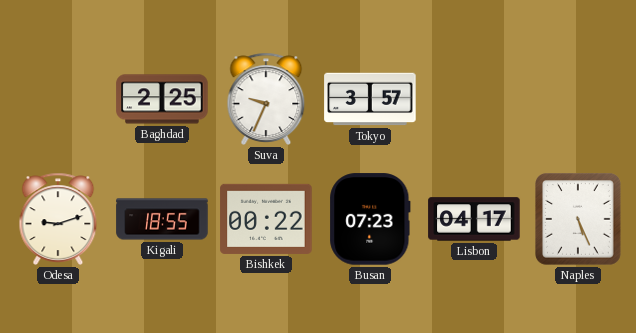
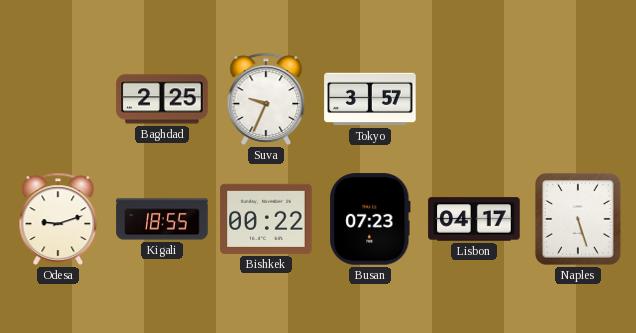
Naples: 5:26 -> 5:27
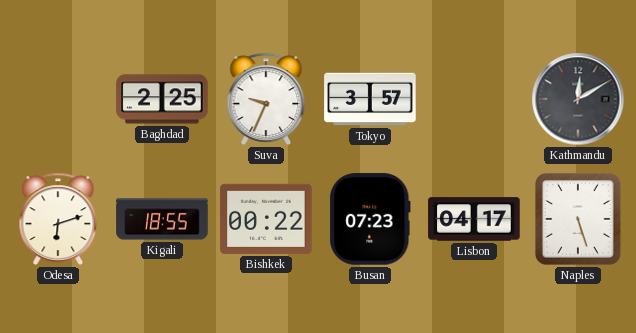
Kathmandu: none -> 12:10
Odesa: 9:12 -> 6:12
